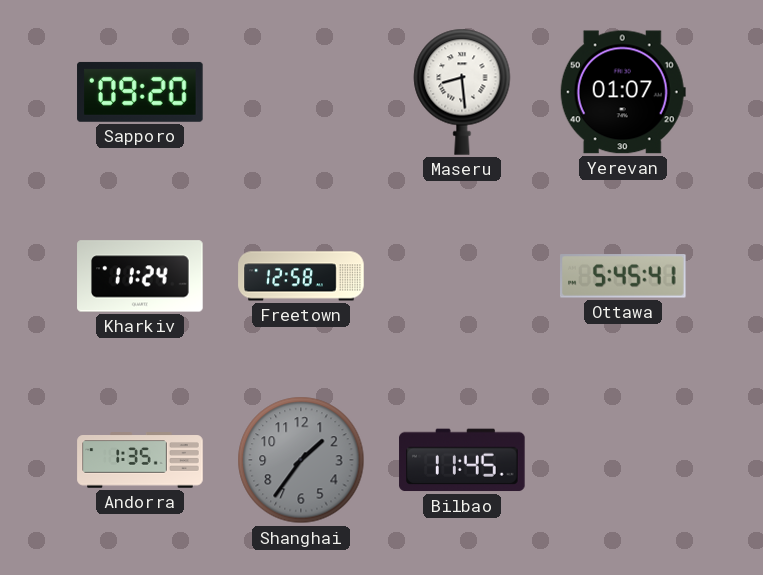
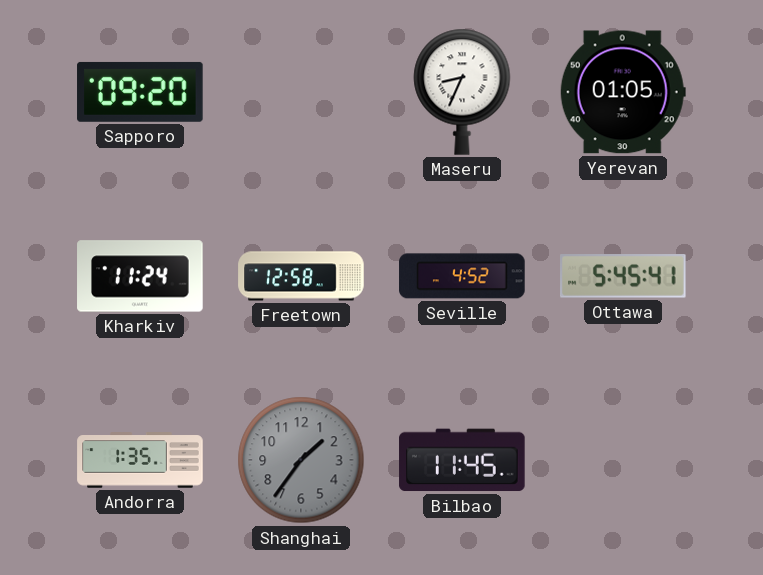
Maseru: 8:29 -> 8:34
Yerevan: 01:07 -> 01:05
Seville: none -> 4:52
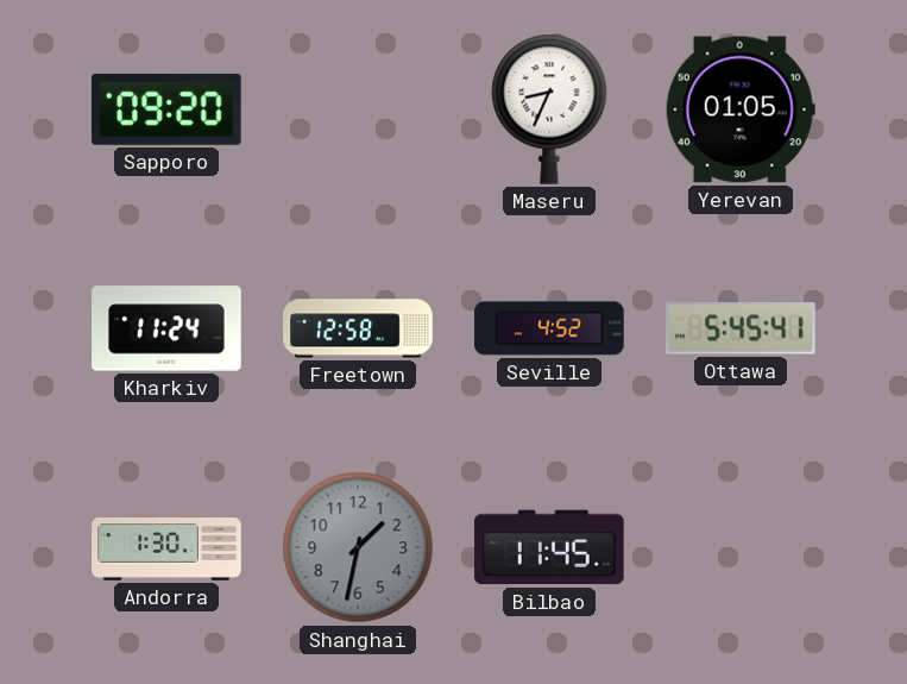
Andorra: 1:35 -> 1:30
Shanghai: 1:36 -> 1:32
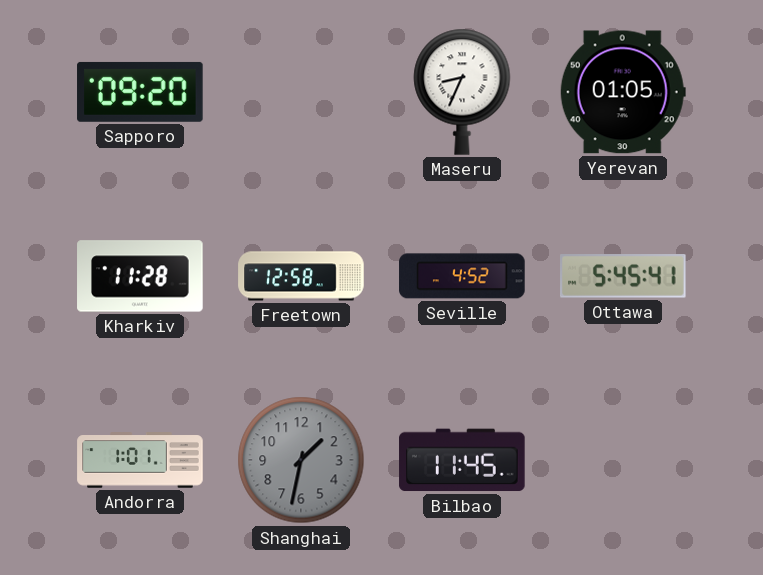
Kharkiv: 11:24 -> 11:28
Andorra: 1:30 -> 1:01
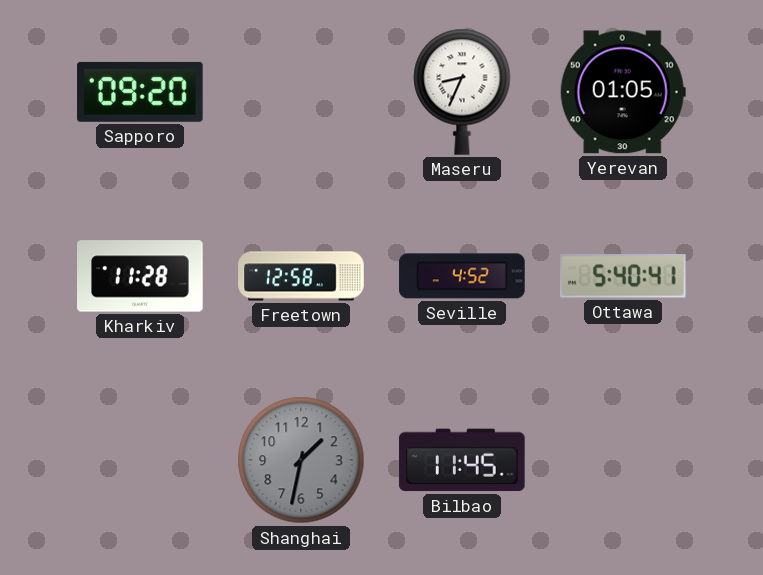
Ottawa: 5:45 -> 5:40
Andorra: 1:01 -> none
